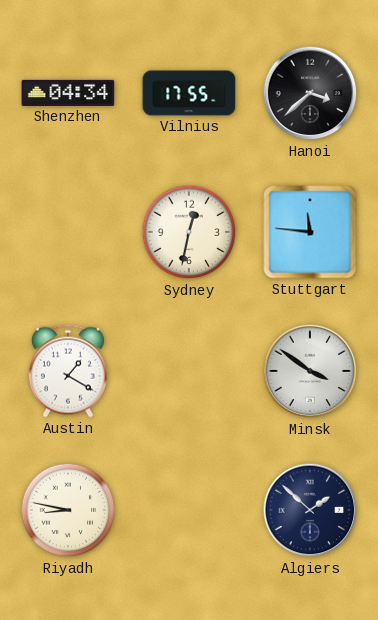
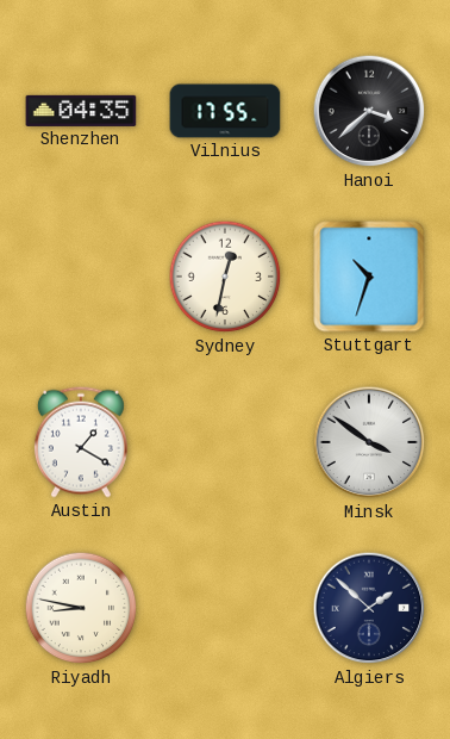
Shenzhen: 04:34 -> 04:35
Stuttgart: 11:46 -> 10:33
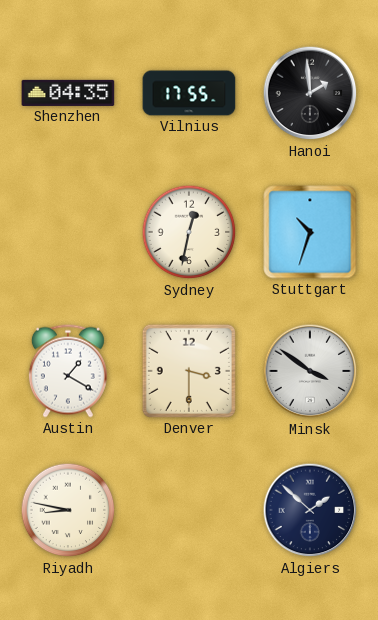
Hanoi: 3:38 -> 1:59
Denver: none -> 3:30
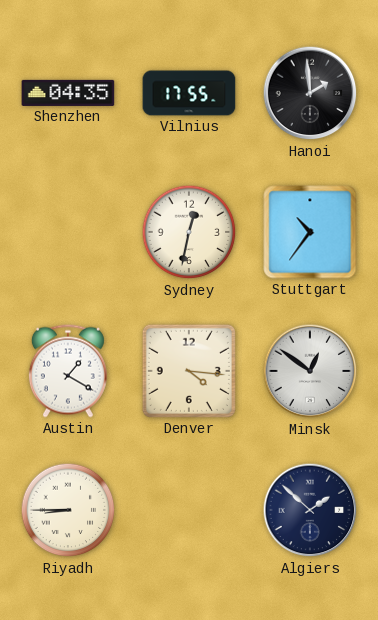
Stuttgart: 10:33 -> 10:36
Denver: 3:30 -> 4:16
Minsk: 3:51 -> 12:51
Riyadh: 8:47 -> 8:45
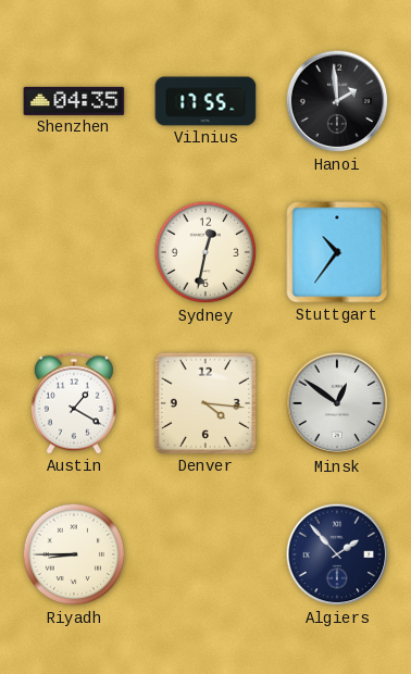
Algiers: 1:52 -> 1:53
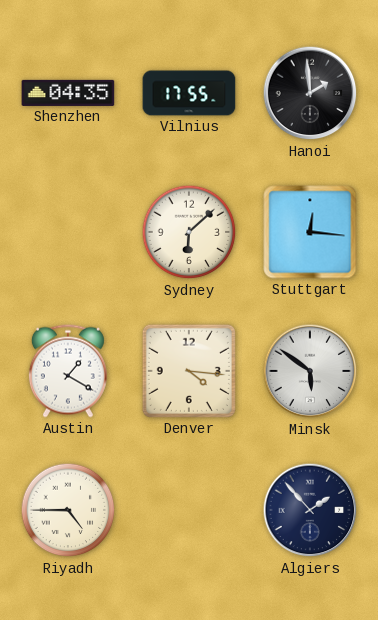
Sydney: 12:32 -> 6:08
Stuttgart: 10:36 -> 12:16
Minsk: 12:51 -> 5:51
Riyadh: 8:45 -> 4:45
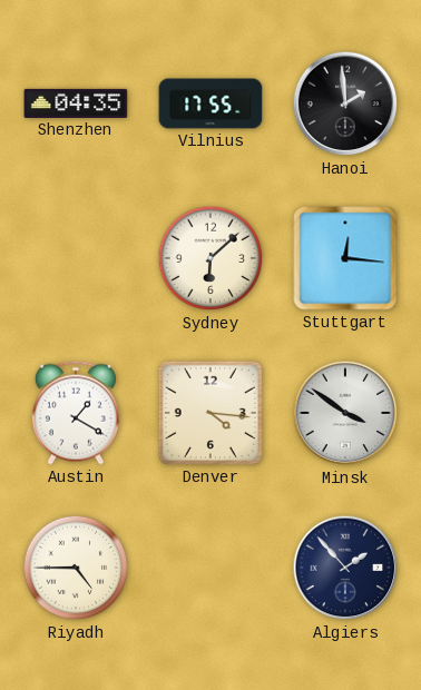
Minsk: 5:51 -> 3:51
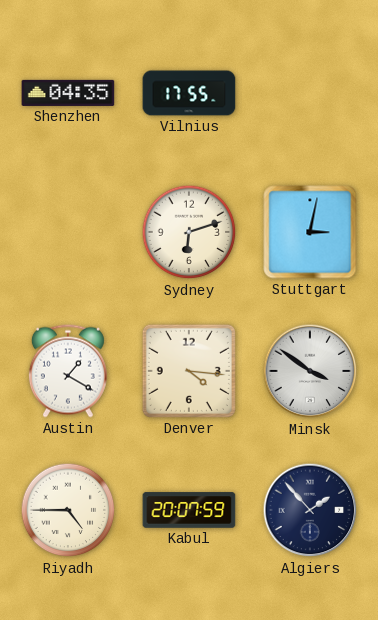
Hanoi: 1:59 -> none
Sydney: 6:08 -> 6:12
Stuttgart: 12:16 -> 3:02
Kabul: none -> 20:07
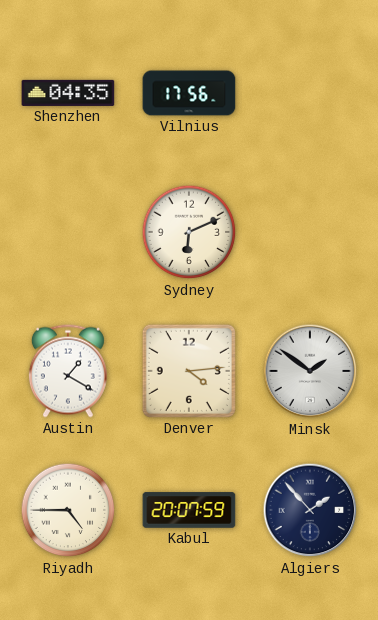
Vilnius: 17:55 -> 17:56
Sydney: 6:12 -> 6:11
Stuttgart: 3:02 -> none
Denver: 4:16 -> 4:14
Minsk: 3:51 -> 1:51
